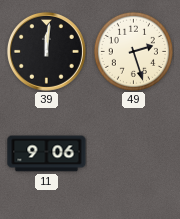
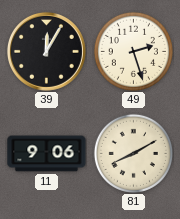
39: 12:01 -> 12:05
81: none -> 8:10
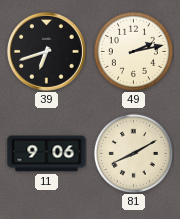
39: 12:05 -> 6:42
49: 2:27 -> 2:13
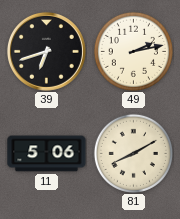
11: 9:06 -> 5:06
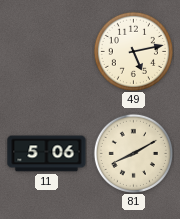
39: 6:42 -> none
49: 2:13 -> 5:13
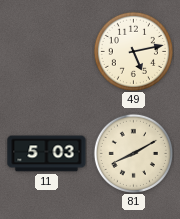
11: 5:06 -> 5:03
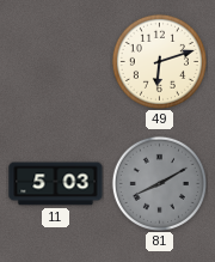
49: 5:13 -> 6:12
81 dial: cream -> grey
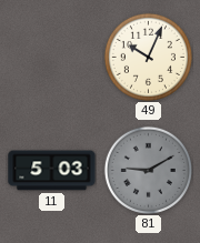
49: 6:12 -> 10:04
81: 8:10 -> 9:10
